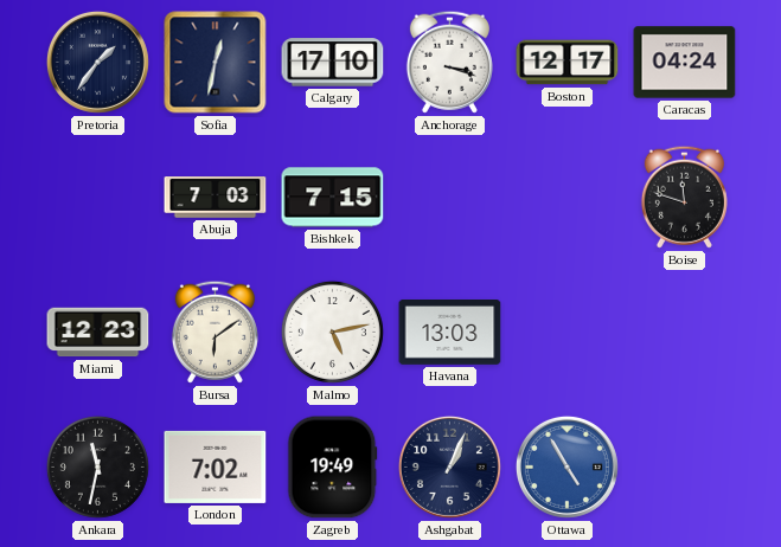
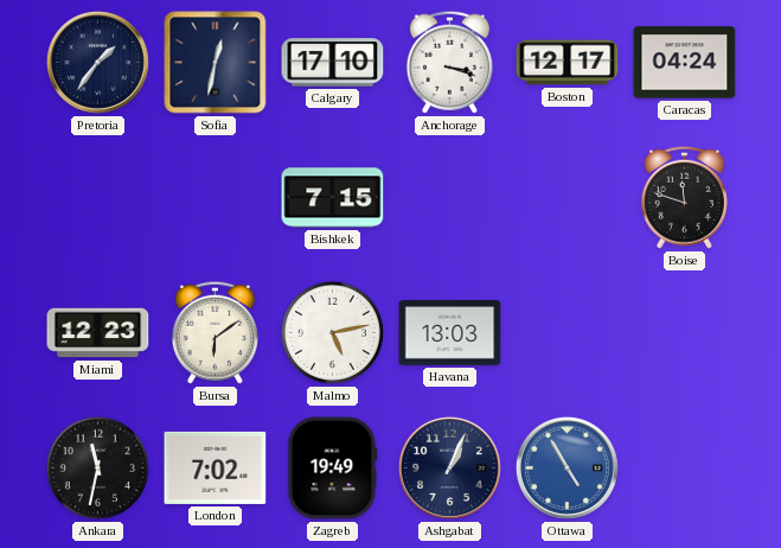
Abuja: 7:03 -> none
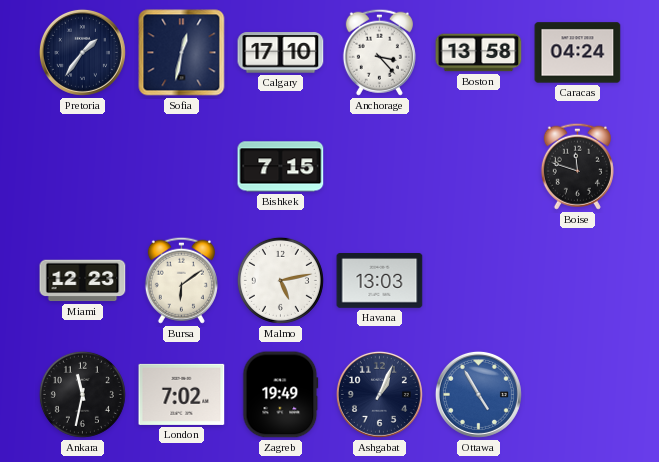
Anchorage: 3:18 -> 3:23
Boston: 12:17 -> 13:58
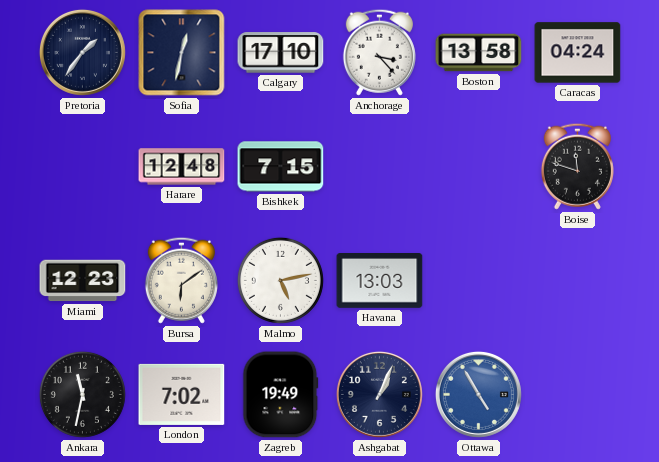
Harare: none -> 12:48
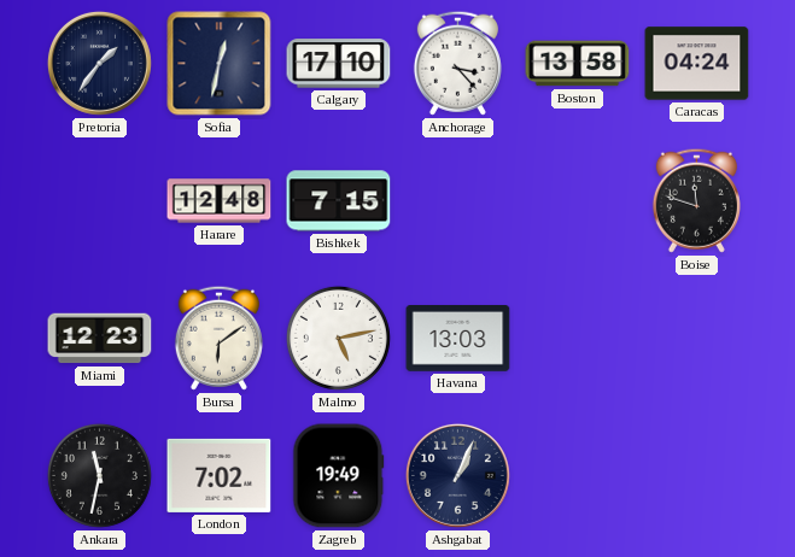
Ottawa: 4:55 -> none
